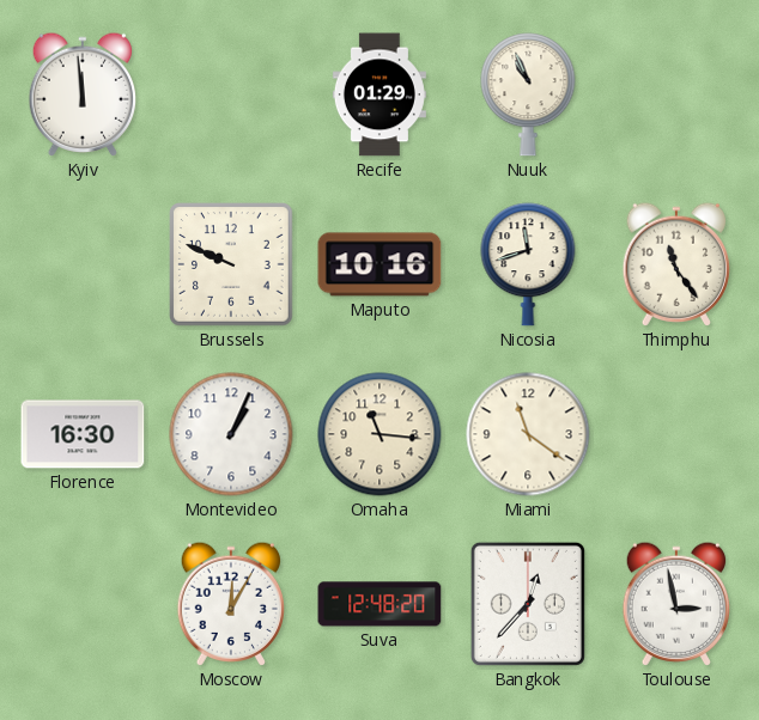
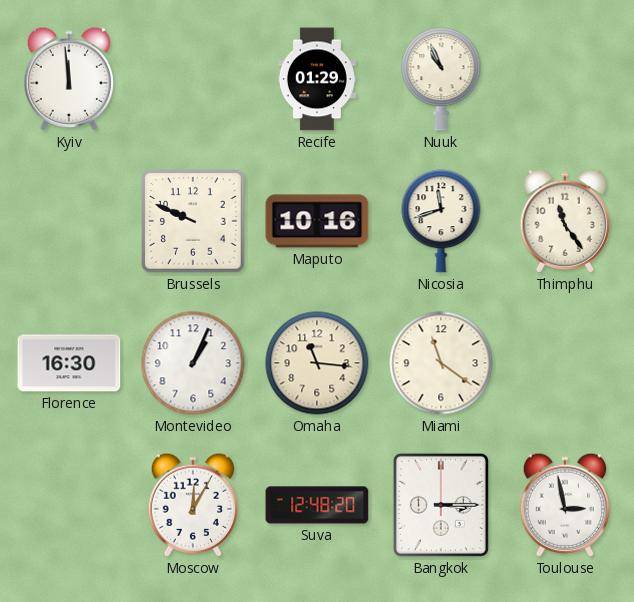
Bangkok: 12:37 -> 3:15
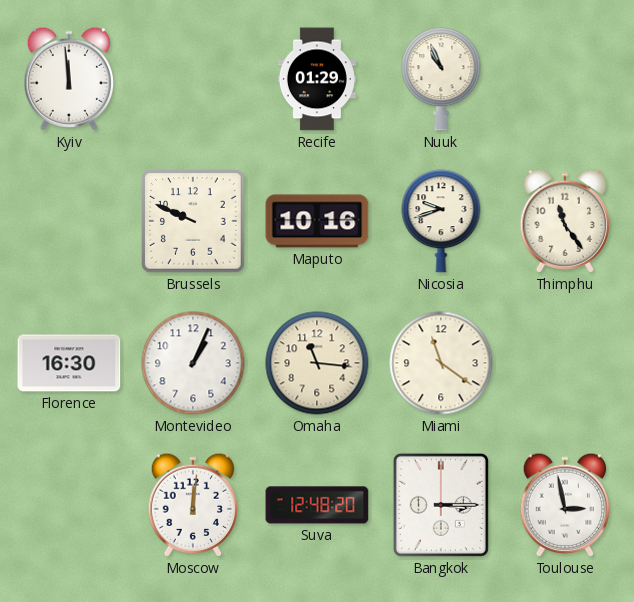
Nicosia: 11:42 -> 9:42
Moscow: 12:05 -> 12:01
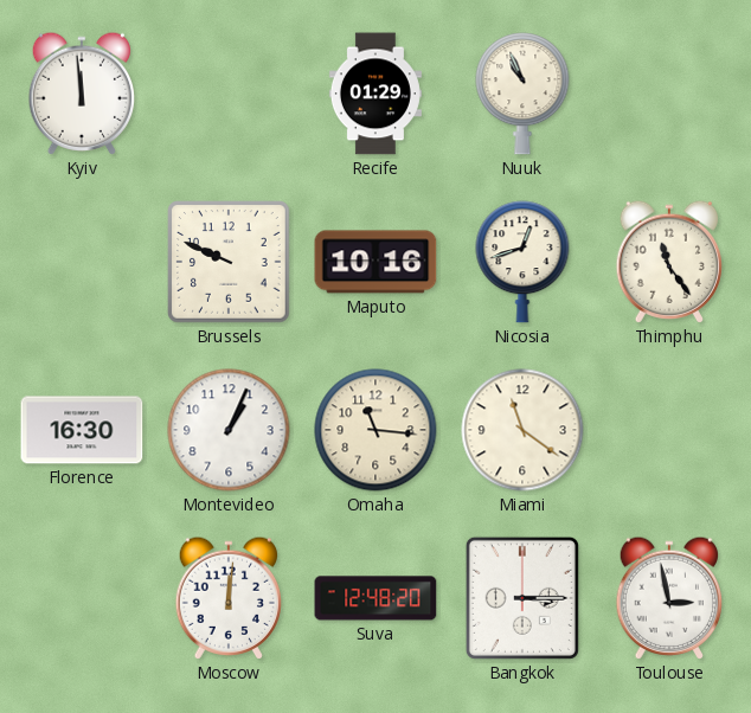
Nicosia: 9:42 -> 12:42
